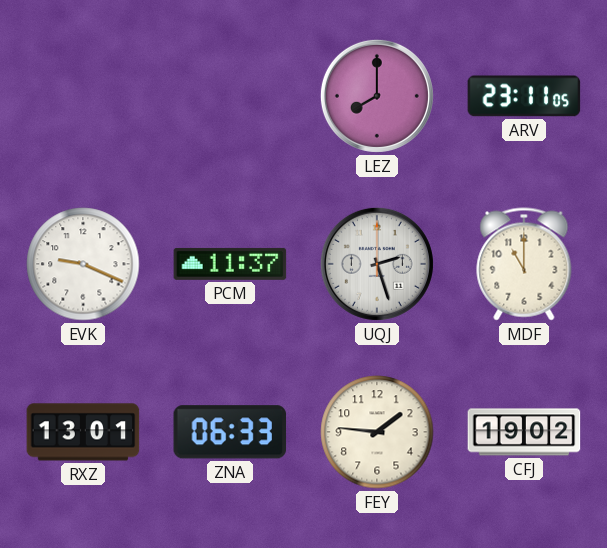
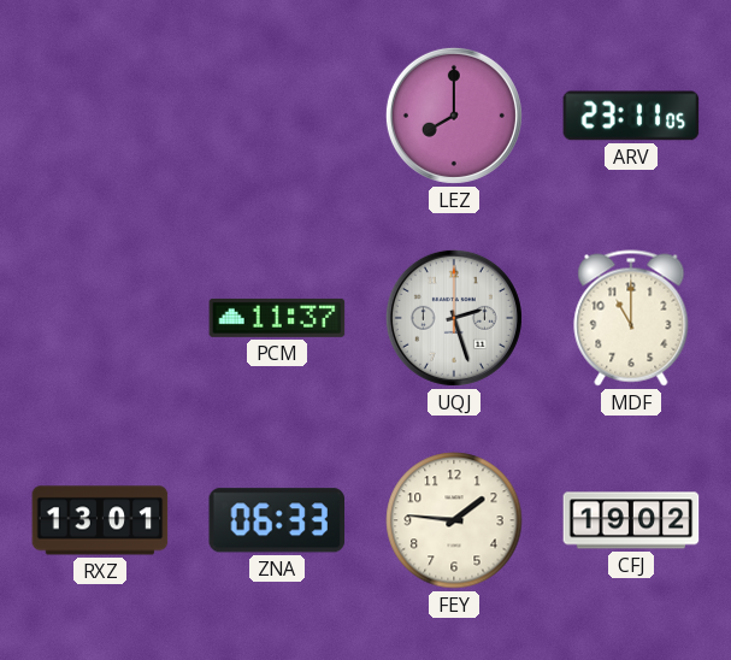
EVK: 9:19 -> none
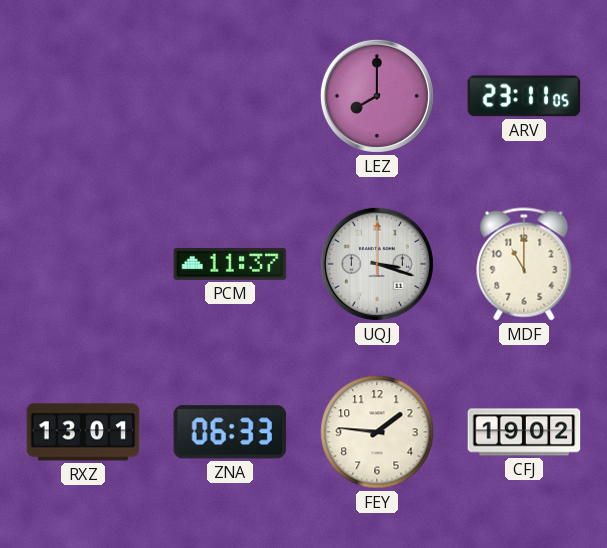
UQJ: 2:27 -> 3:18
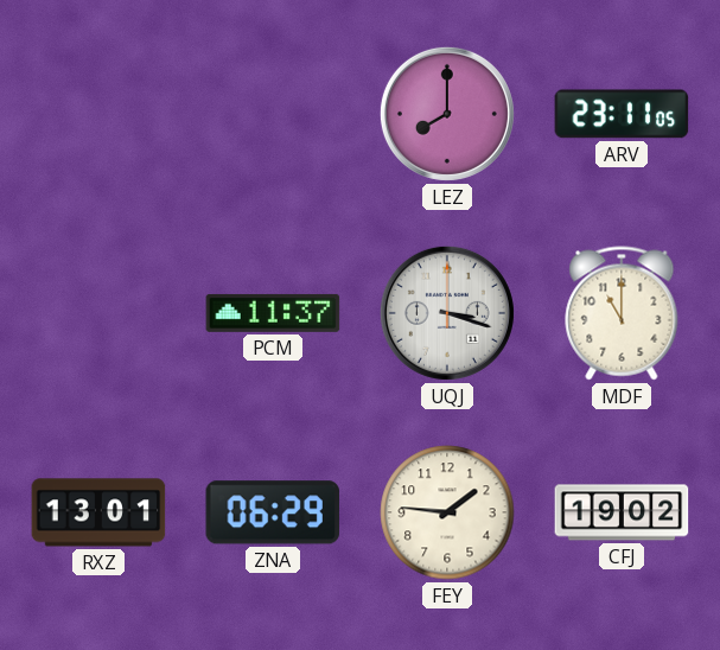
ZNA: 06:33 -> 06:29
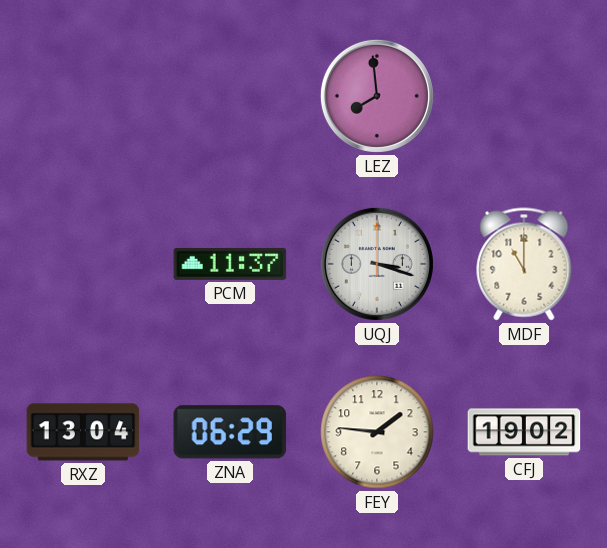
LEZ: 8:00 -> 7:59
ARV: 23:11 -> none
RXZ: 13:01 -> 13:04
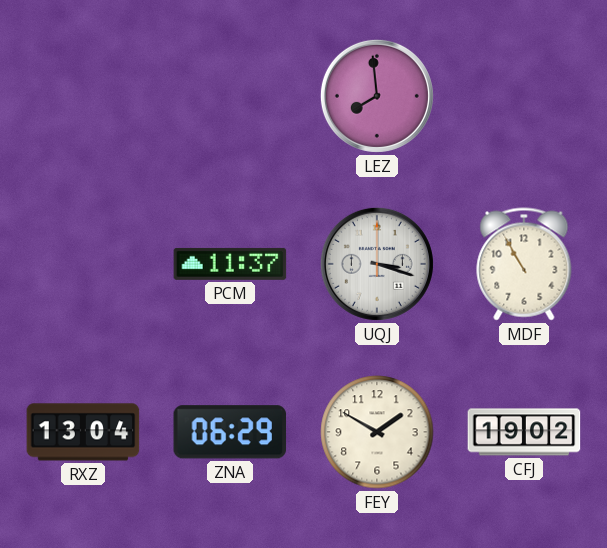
MDF: 11:00 -> 10:55
FEY: 1:46 -> 1:50
